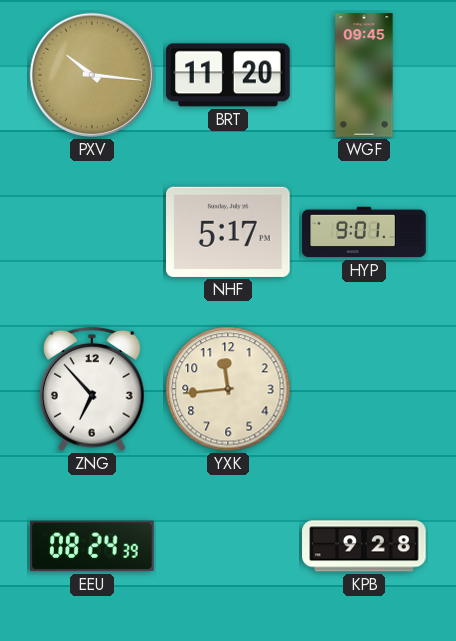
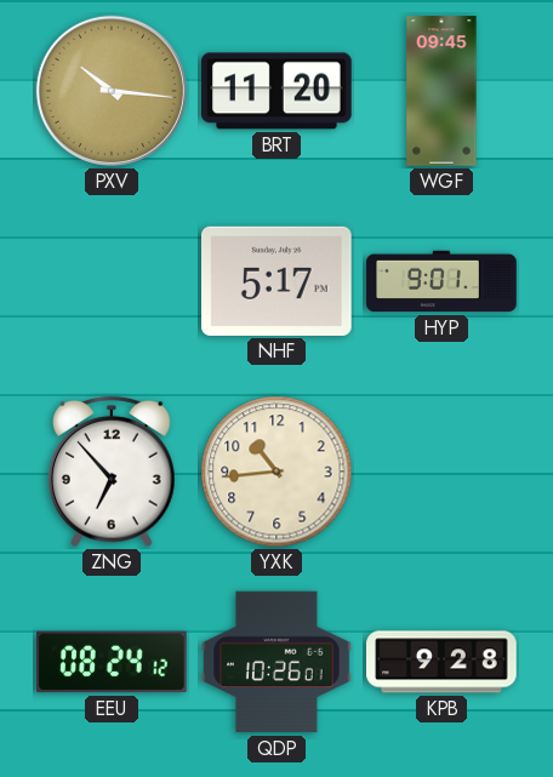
YXK: 11:44 -> 10:44
EEU: 08:24:39 -> 08:24:12
QDP: none -> 10:26
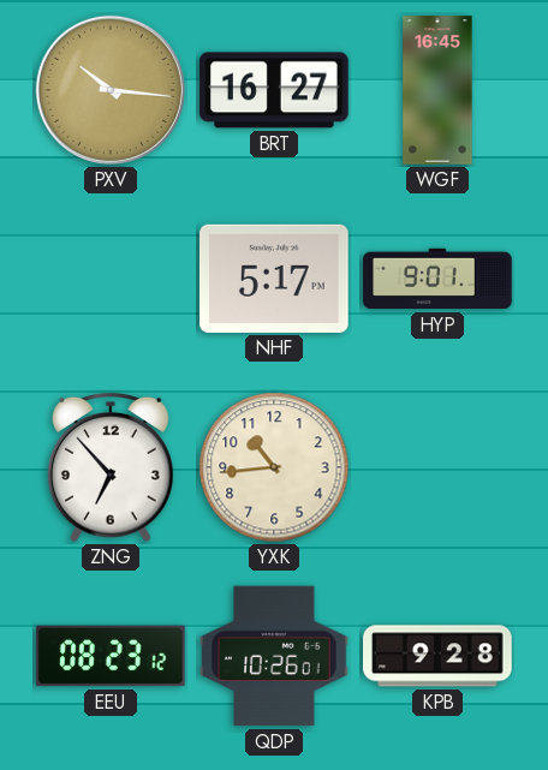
BRT: 11:20 -> 16:27
WGF: 09:45 -> 16:45
EEU: 08:24 -> 08:23
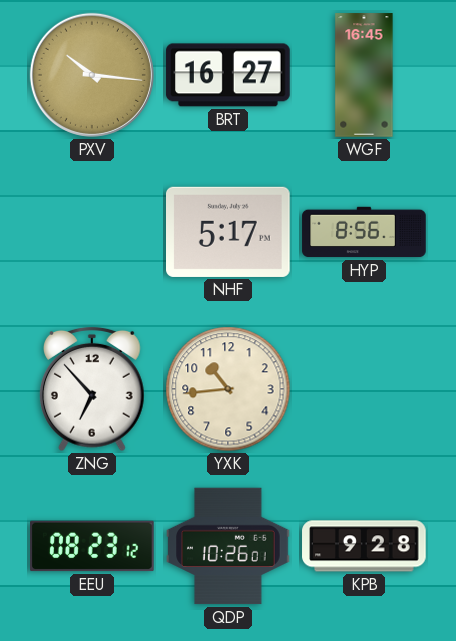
HYP: 9:01 -> 8:56
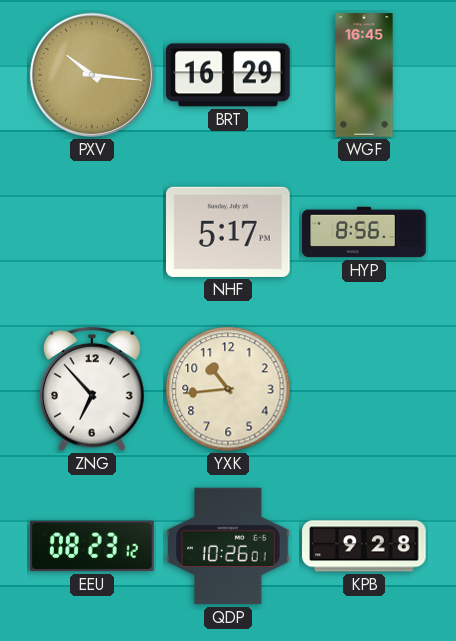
BRT: 16:27 -> 16:29
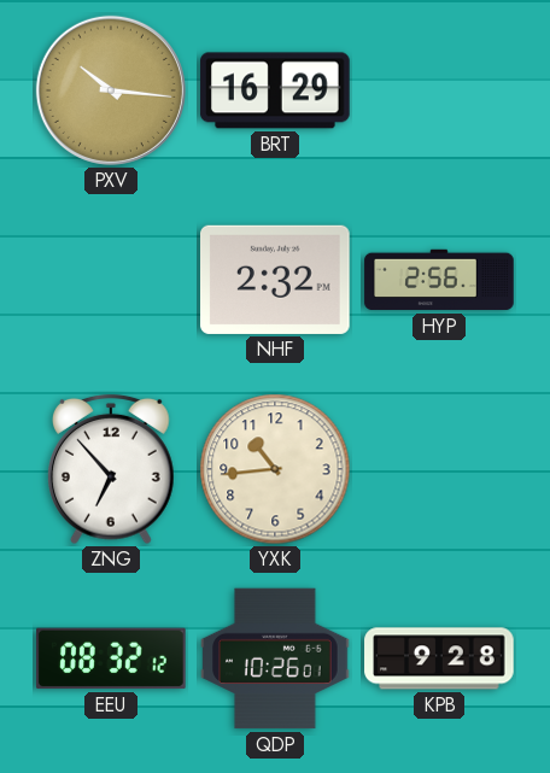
WGF: 16:45 -> none
NHF: 5:17 -> 2:32
HYP: 8:56 -> 2:56
EEU: 08:23 -> 08:32
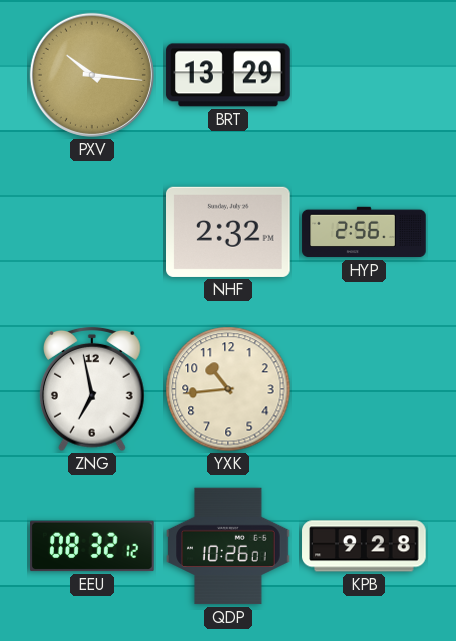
BRT: 16:29 -> 13:29
ZNG: 6:53 -> 6:58
